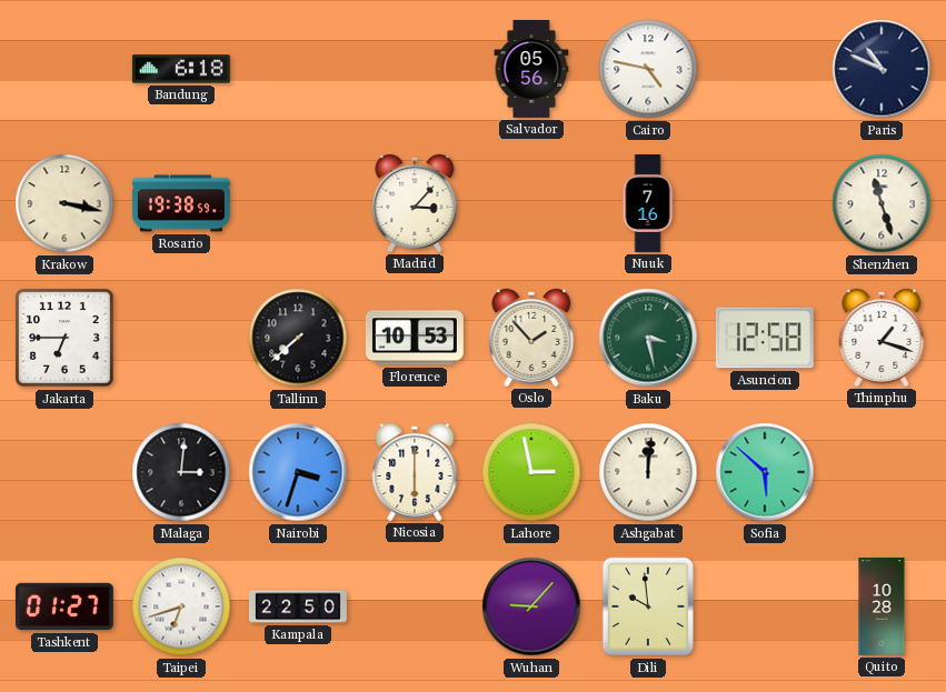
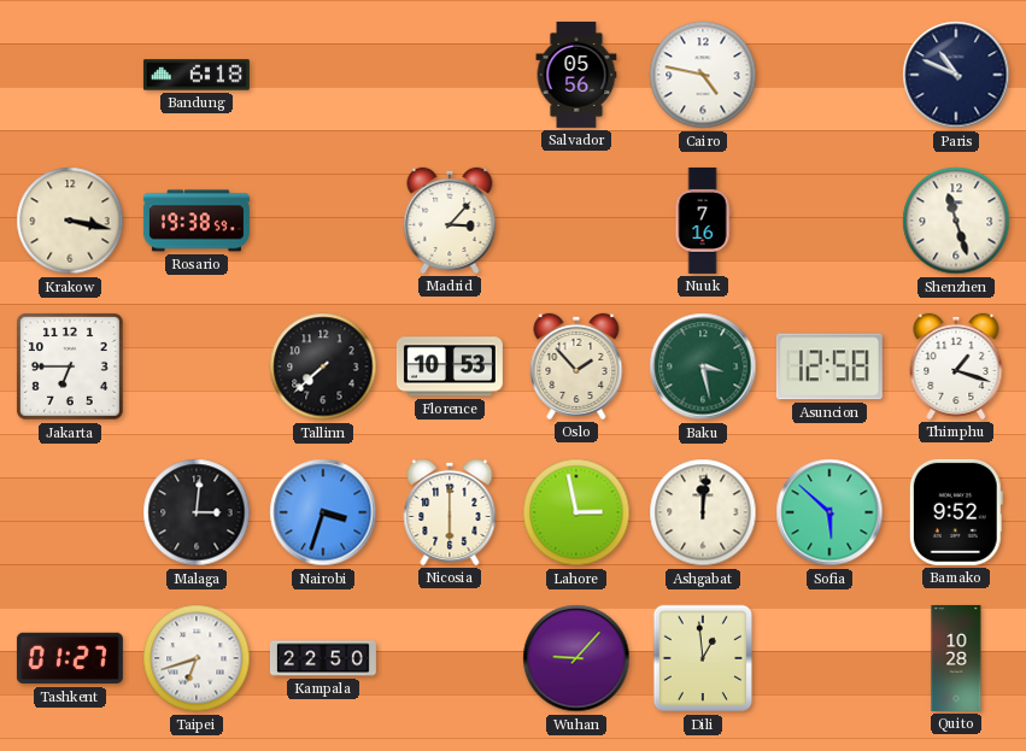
Bamako: none -> 9:52
Dili: 9:59 -> 12:59
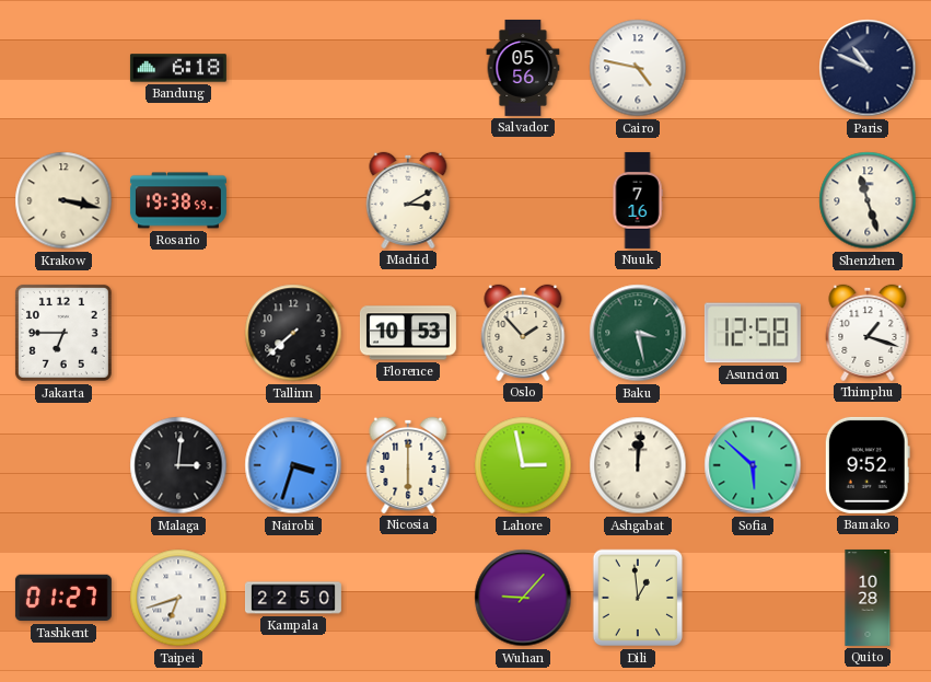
Madrid: 3:07 -> 3:10
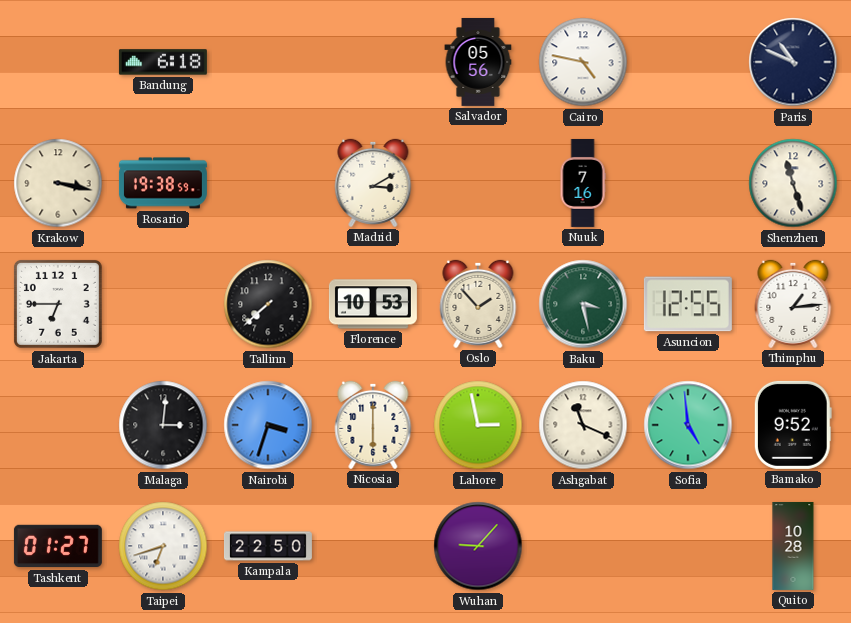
Asuncion: 12:58 -> 12:55
Thimphu: 1:18 -> 1:14
Ashgabat: 12:01 -> 11:19
Sofia: 5:52 -> 4:59
Dili: 12:59 -> none
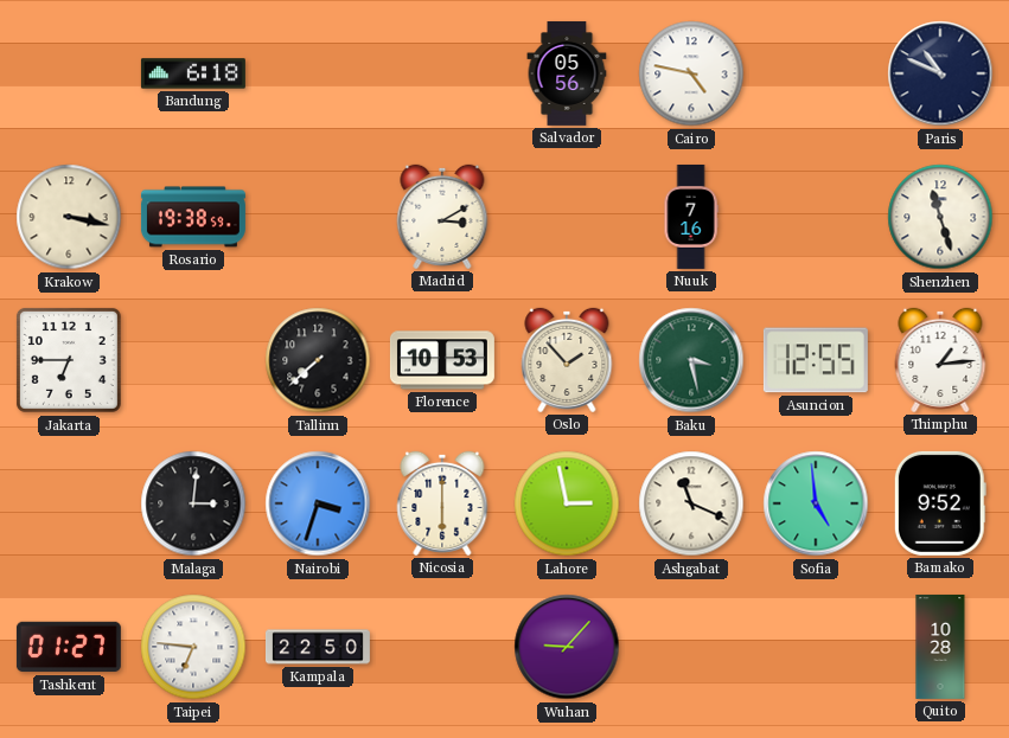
Taipei: 6:42 -> 6:46
